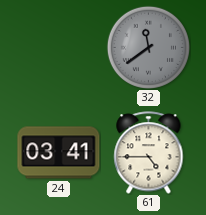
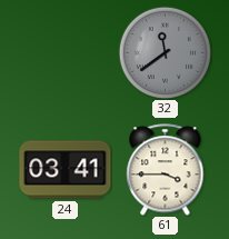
61: 4:45 -> 3:45
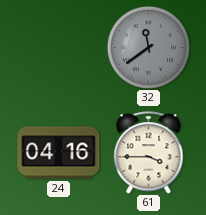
24: 03:41 -> 04:16
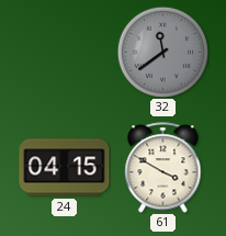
24: 04:16 -> 04:15
61: 3:45 -> 3:50
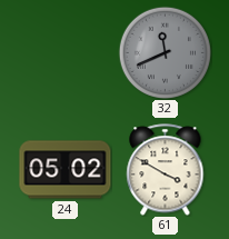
32: 11:39 -> 11:41
24: 04:15 -> 05:02
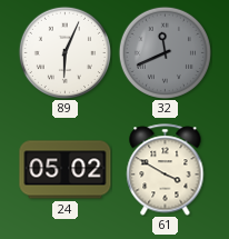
89: none -> 6:04
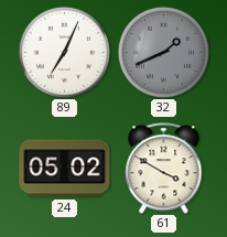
89: 6:04 -> 7:04
32: 11:41 -> 1:41
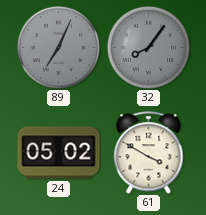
89 dial: white -> grey
32: 1:41 -> 8:06
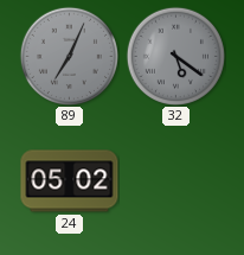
32: 8:06 -> 5:21
61: 3:50 -> none
